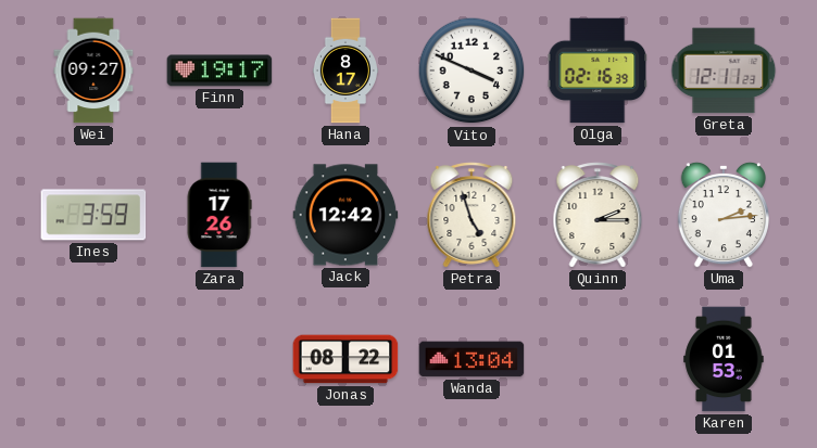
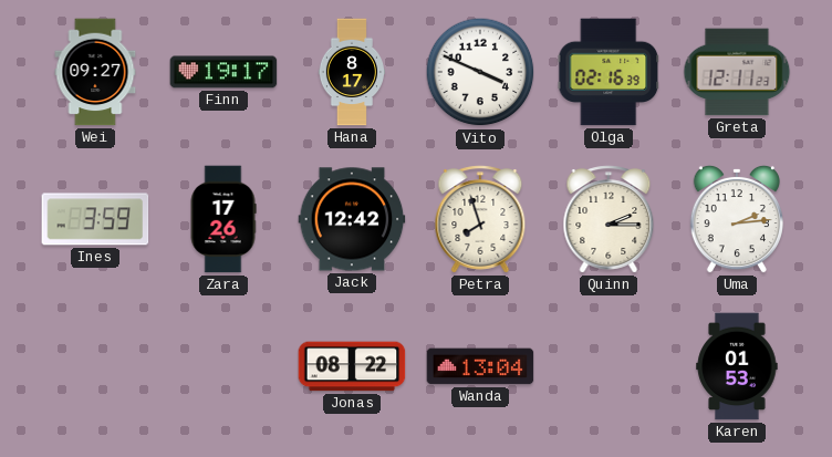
Petra: 4:57 -> 7:57
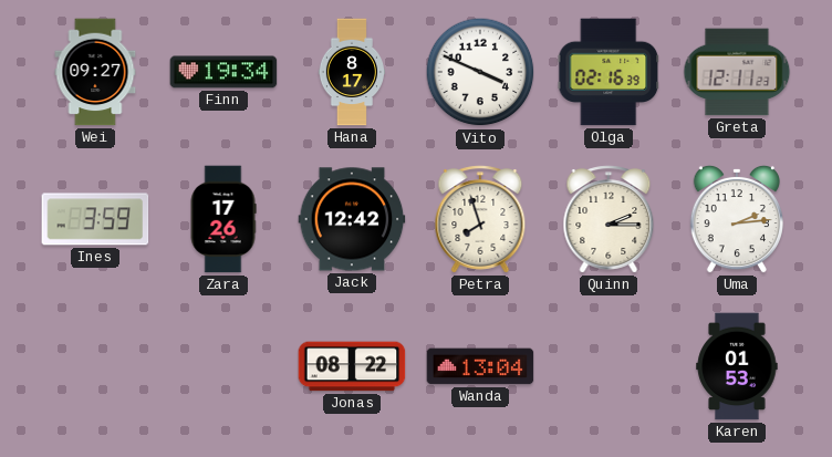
Finn: 19:17 -> 19:34
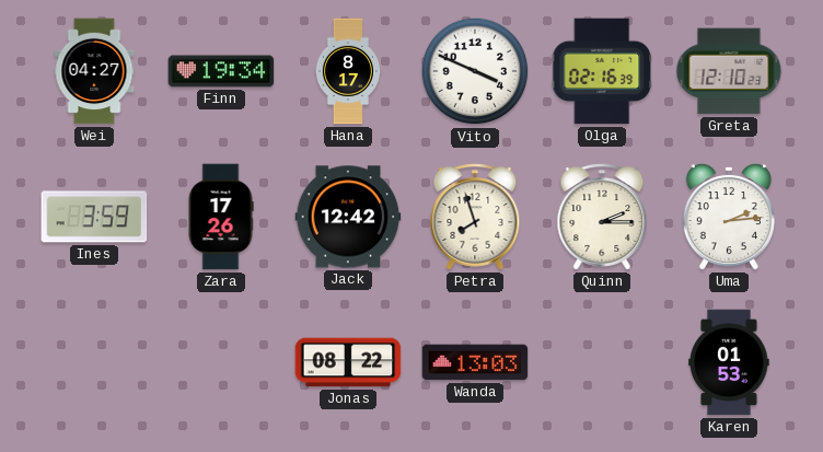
Wei: 09:27 -> 04:27
Greta: 12:11 -> 12:10
Wanda: 13:04 -> 13:03
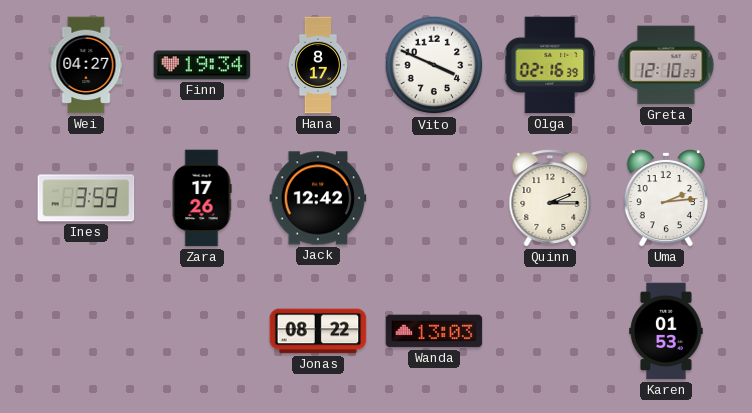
Petra: 7:57 -> none
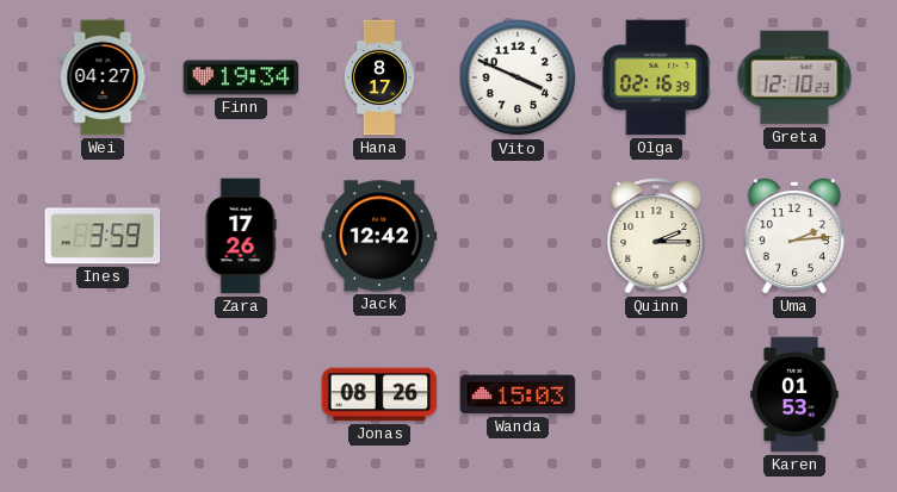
Jonas: 08:22 -> 08:26
Wanda: 13:03 -> 15:03
